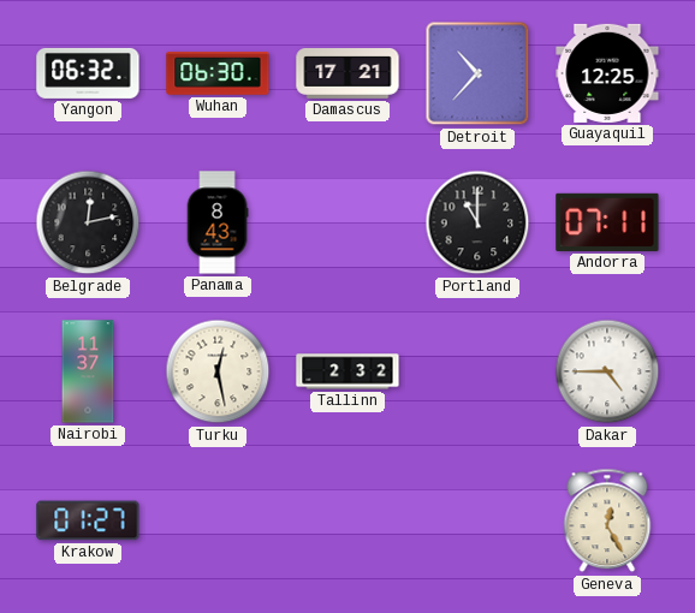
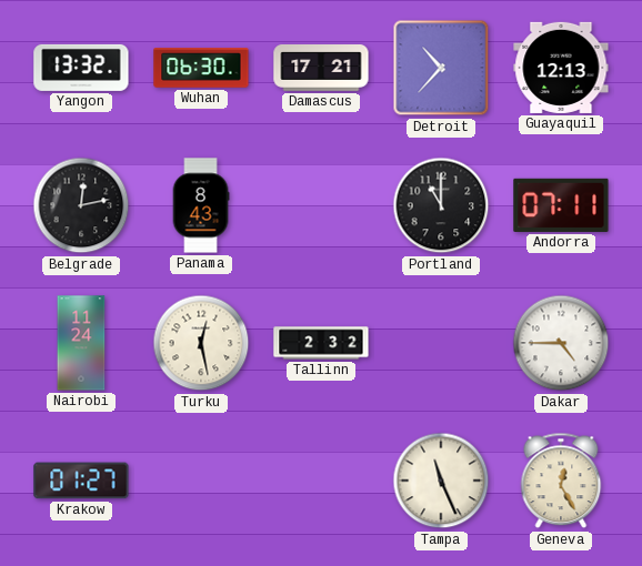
Yangon: 06:32 -> 13:32
Guayaquil: 12:25 -> 12:13
Nairobi: 11:37 -> 11:24
Tampa: none -> 11:26
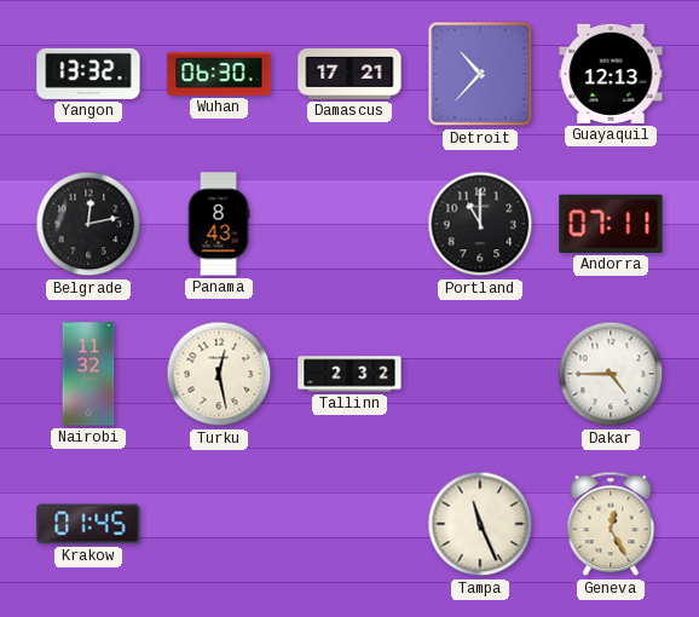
Nairobi: 11:24 -> 11:32
Krakow: 01:27 -> 01:45
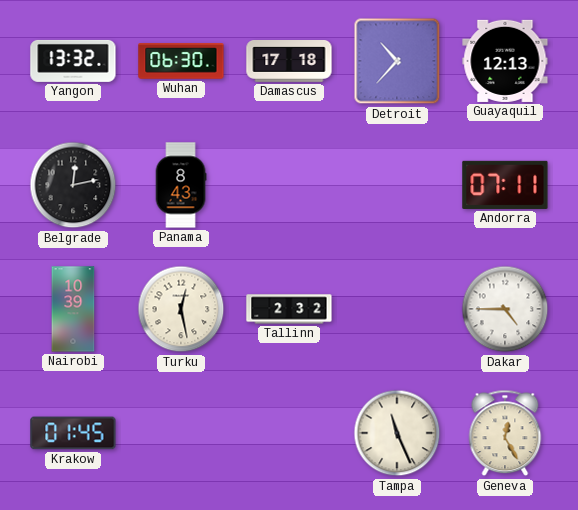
Damascus: 17:21 -> 17:18
Portland: 11:00 -> none
Nairobi: 11:32 -> 10:39
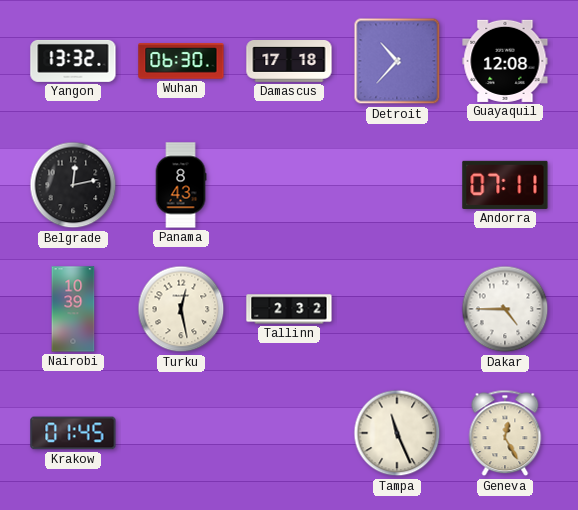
Guayaquil: 12:13 -> 12:08
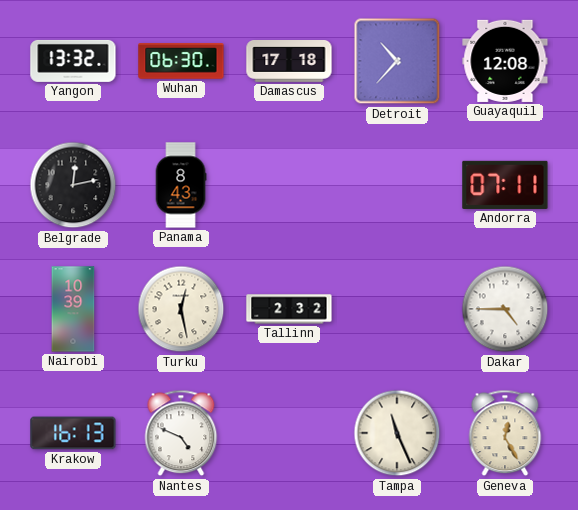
Krakow: 01:45 -> 16:13
Nantes: none -> 4:49
